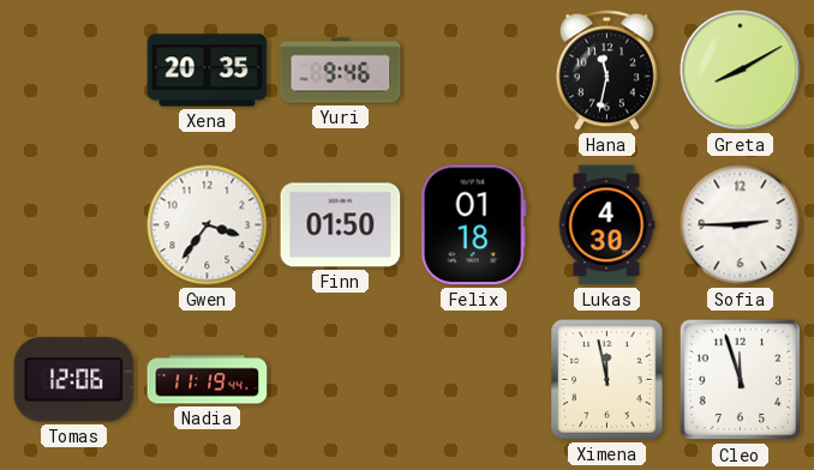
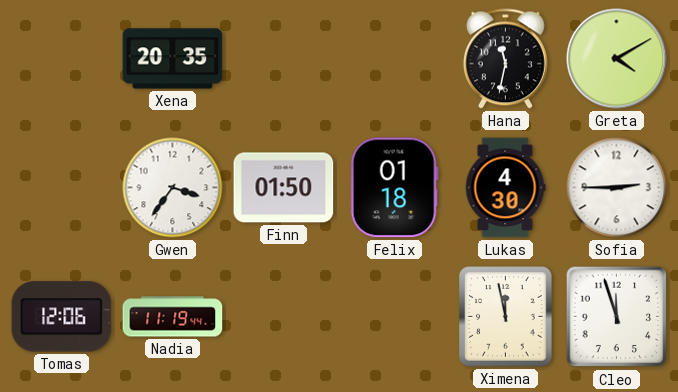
Yuri: 9:46 -> none
Greta: 8:10 -> 4:10
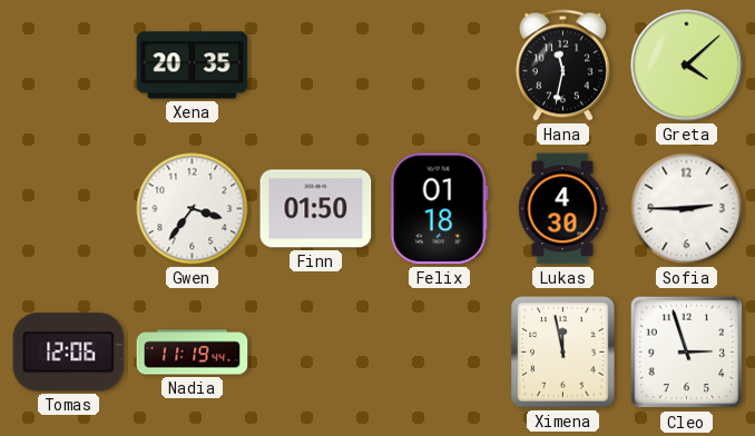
Greta: 4:10 -> 4:08
Cleo: 11:57 -> 2:57
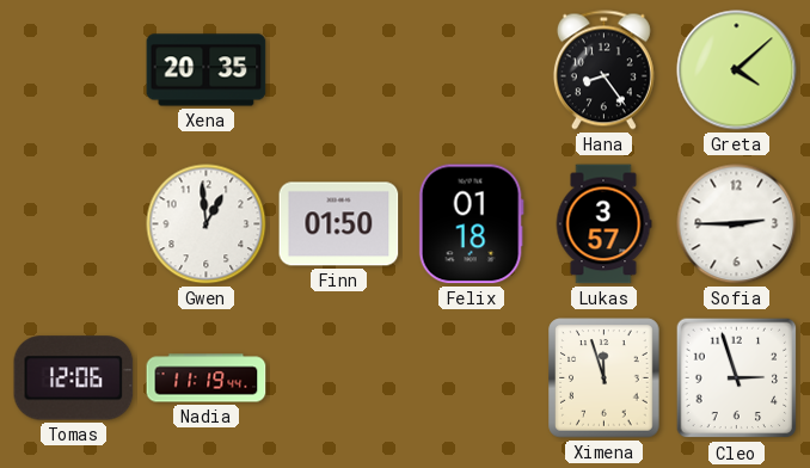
Hana: 11:32 -> 8:24
Gwen: 3:36 -> 12:59
Lukas: 4:30 -> 3:57
Ximena: 11:58 -> 11:57
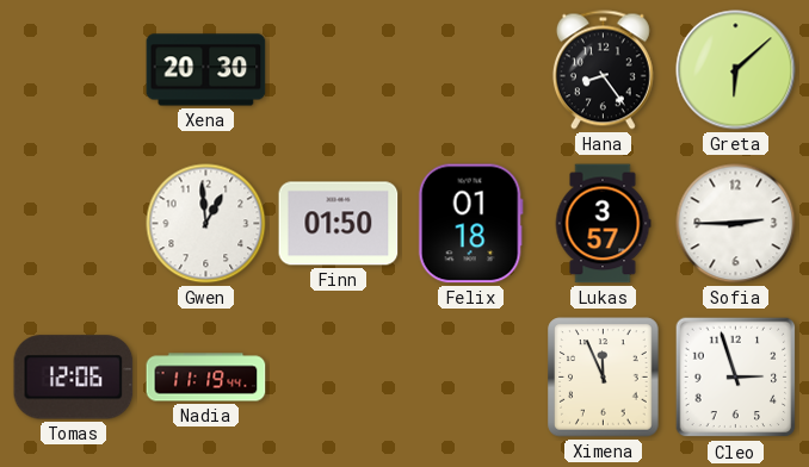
Xena: 20:35 -> 20:30
Greta: 4:08 -> 6:08
Ximena: 11:57 -> 11:56
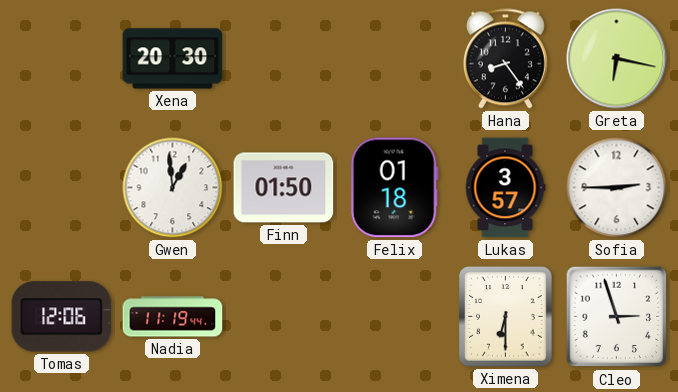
Greta: 6:08 -> 6:17
Ximena: 11:56 -> 6:30
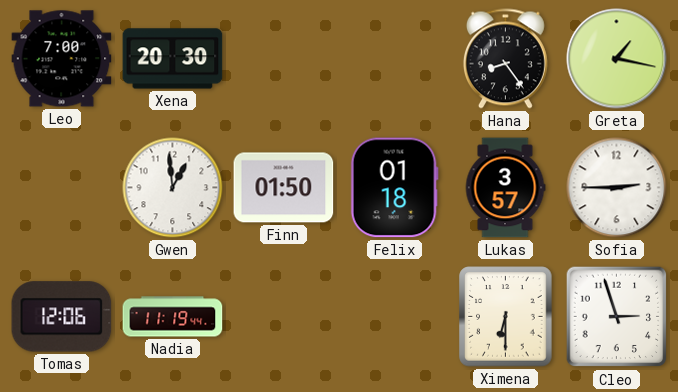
Leo: none -> 7:00
Greta: 6:17 -> 1:17
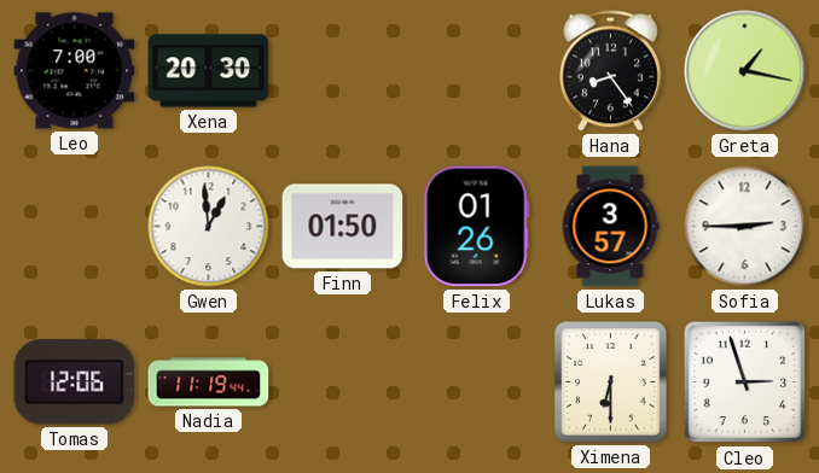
Felix: 01:18 -> 01:26
